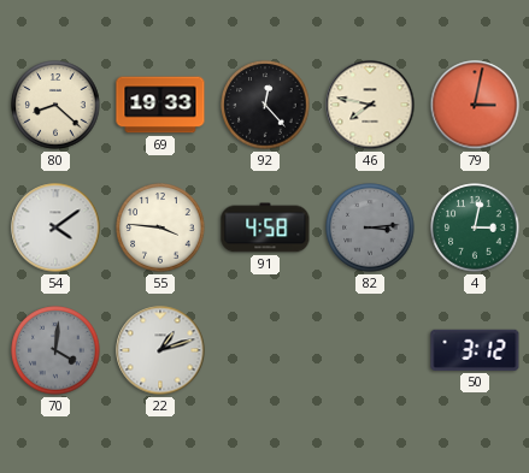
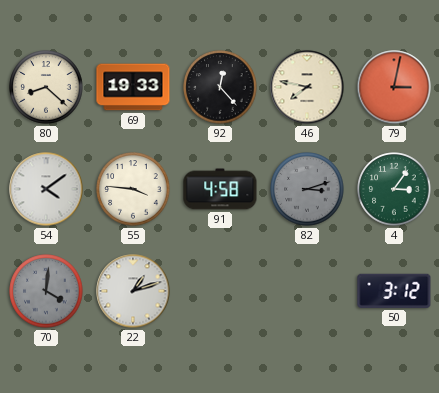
82: 3:14 -> 3:12
4: 3:02 -> 3:06
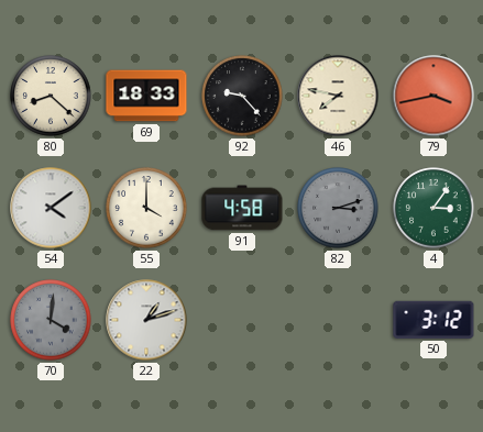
69: 19:33 -> 18:33
92: 12:23 -> 9:23
79: 3:02 -> 3:43
55: 3:46 -> 4:00
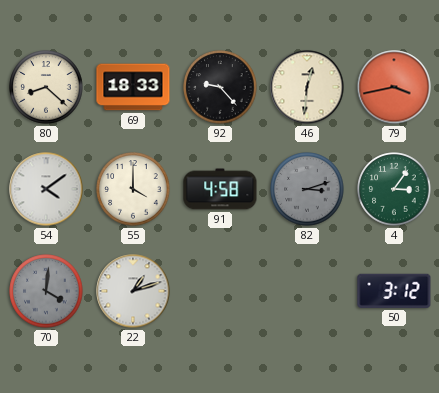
46: 7:47 -> 12:31
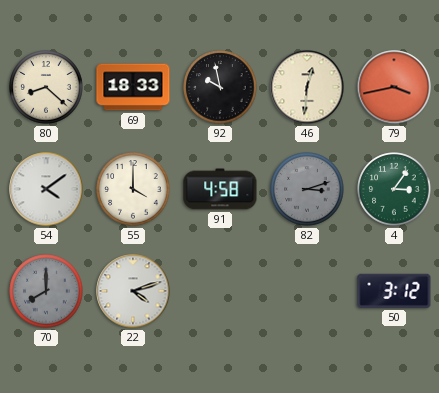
92: 9:23 -> 9:58
70: 4:01 -> 8:00
22: 1:12 -> 4:12
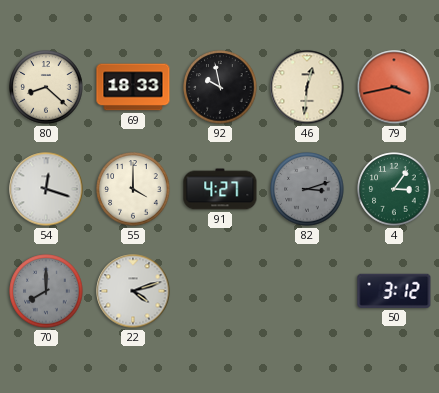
54: 4:09 -> 12:18
91: 4:58 -> 4:27
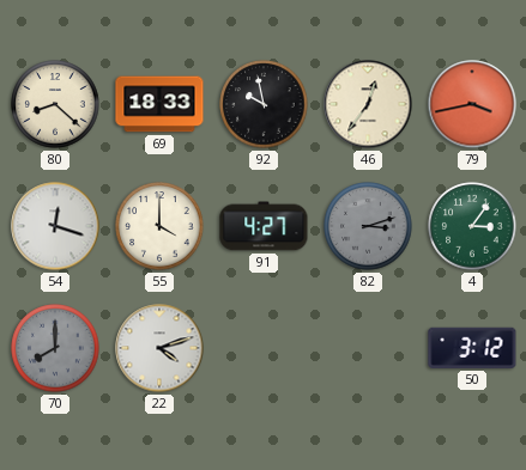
46: 12:31 -> 12:36
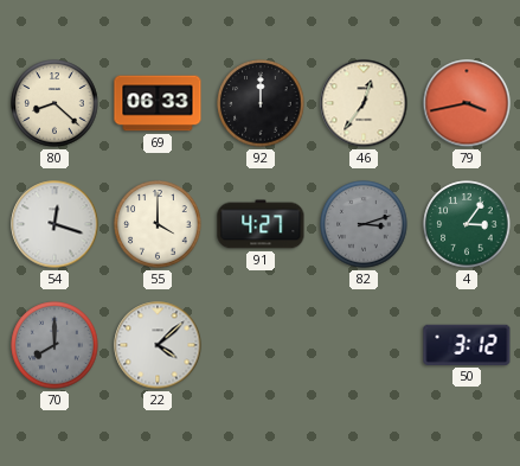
69: 18:33 -> 06:33
92: 9:58 -> 12:00
22: 4:12 -> 4:08
